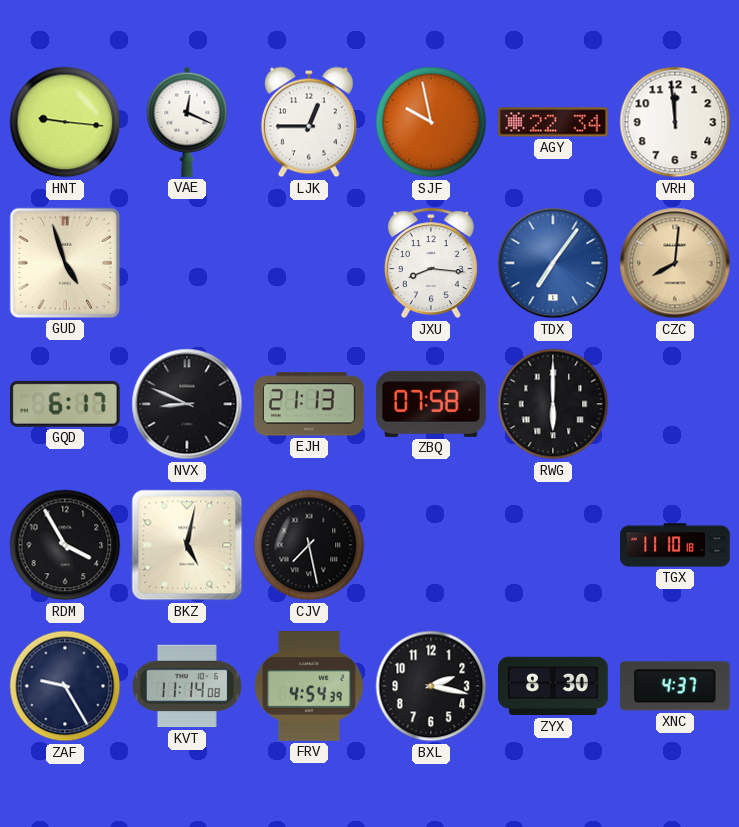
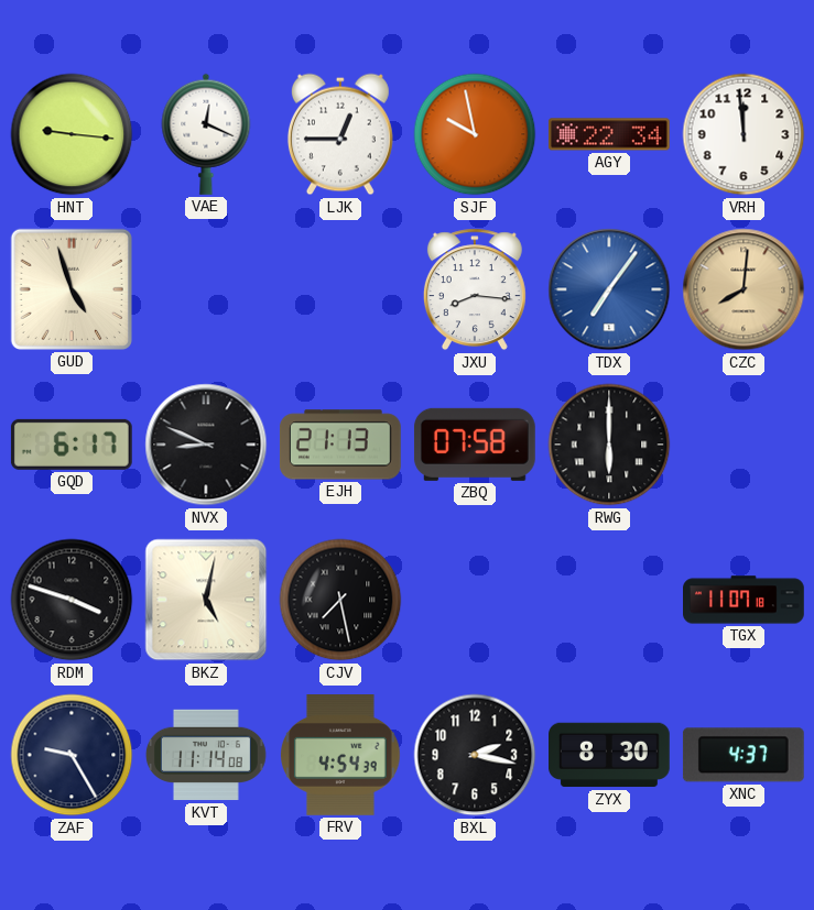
RDM: 3:55 -> 3:48
TGX: 11:10 -> 11:07
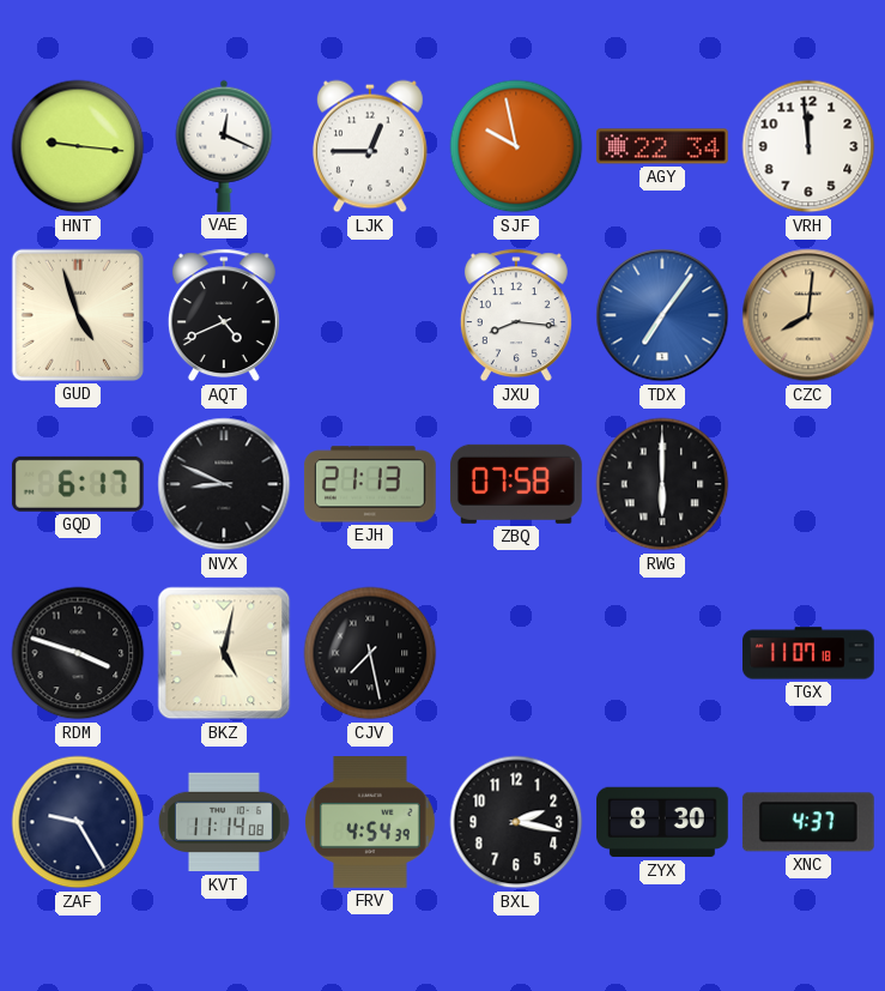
AQT: none -> 4:41
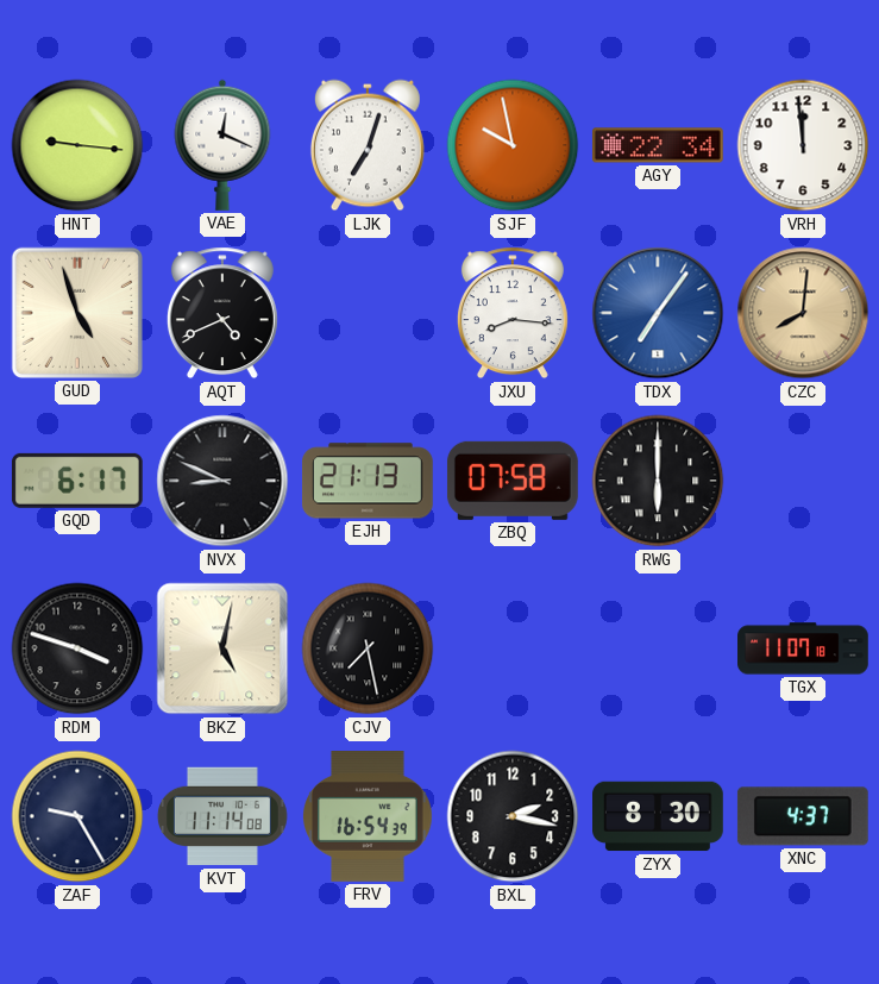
LJK: 12:45 -> 7:03
FRV: 4:54 -> 16:54
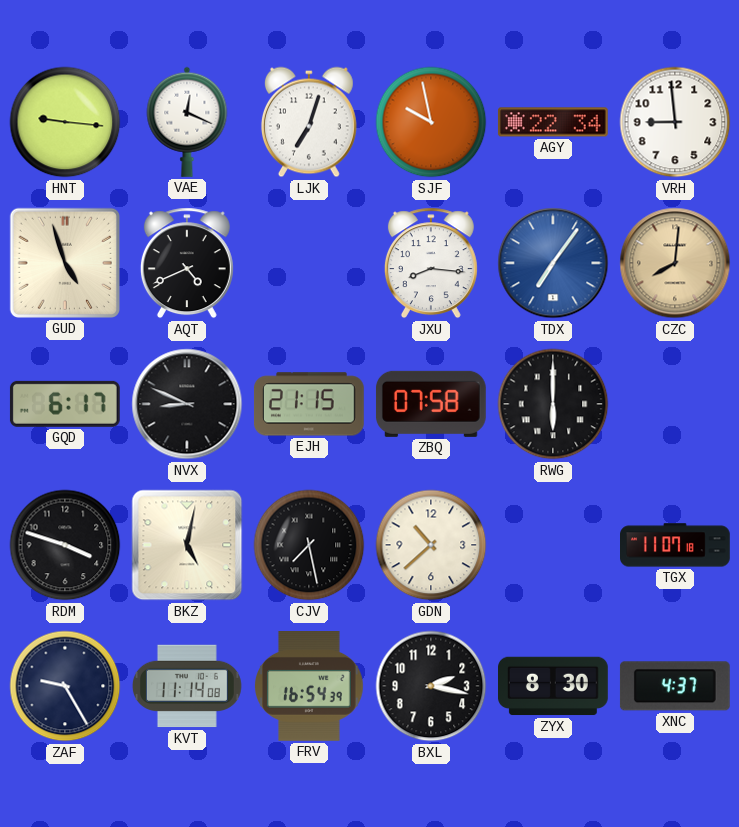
VRH: 11:59 -> 8:59
EJH: 21:13 -> 21:15
GDN: none -> 10:38
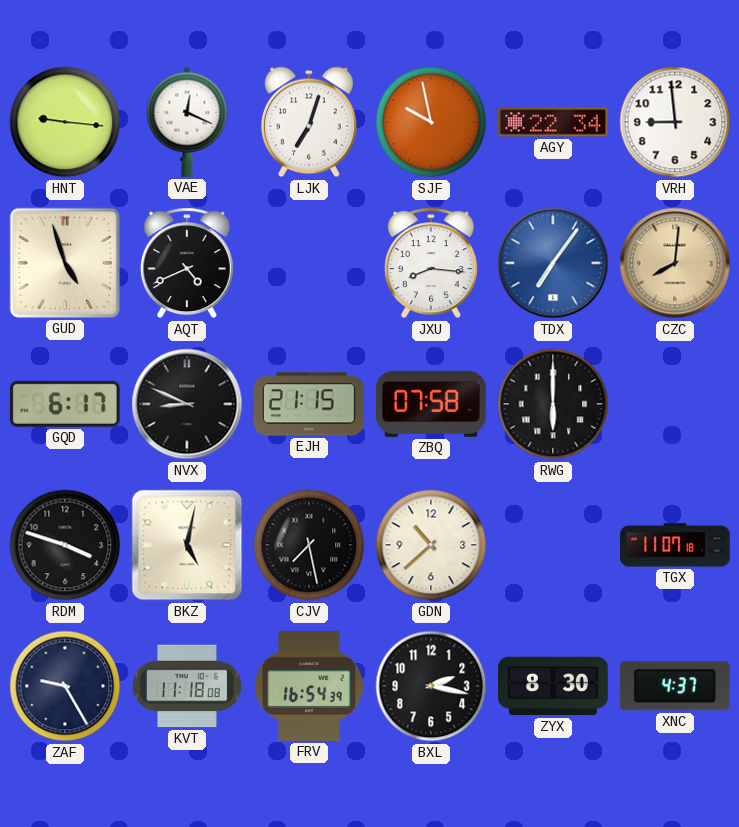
KVT: 11:14 -> 11:18
